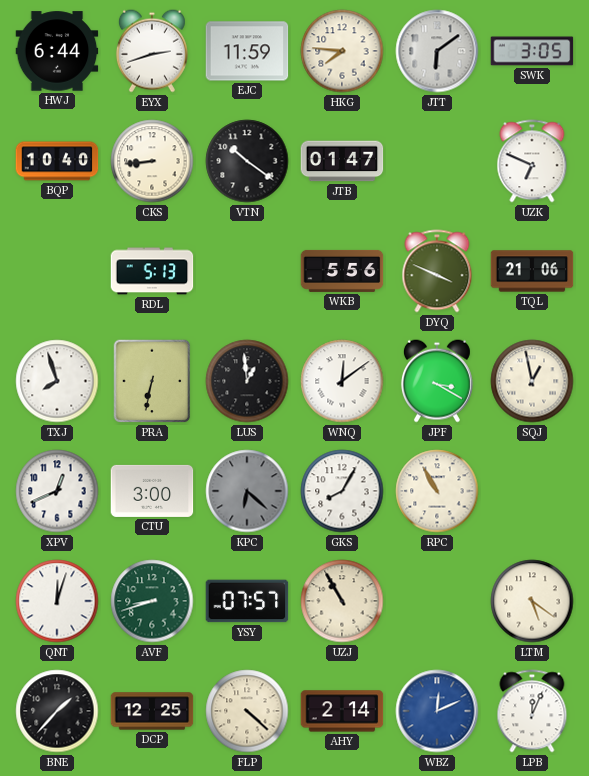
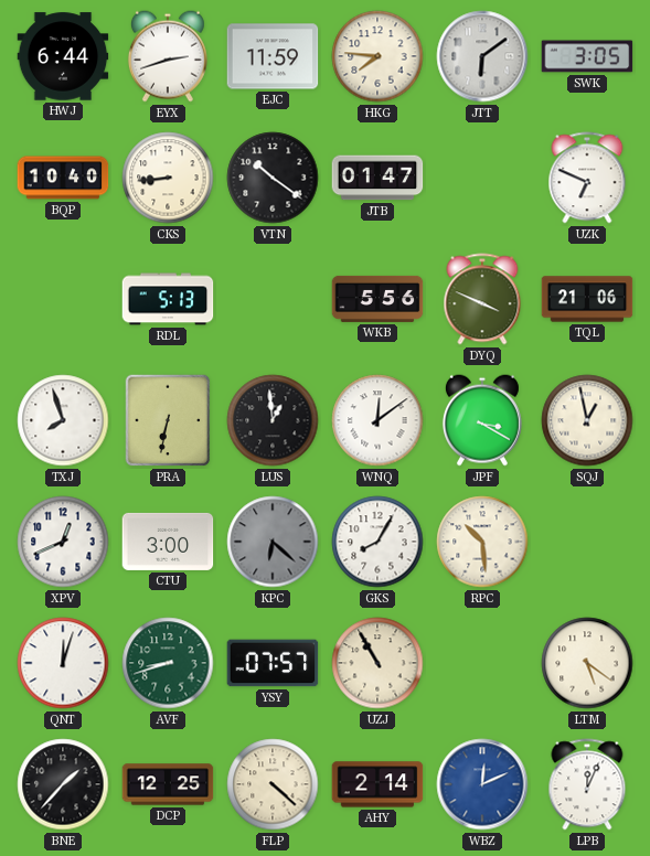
RPC: 10:55 -> 10:29
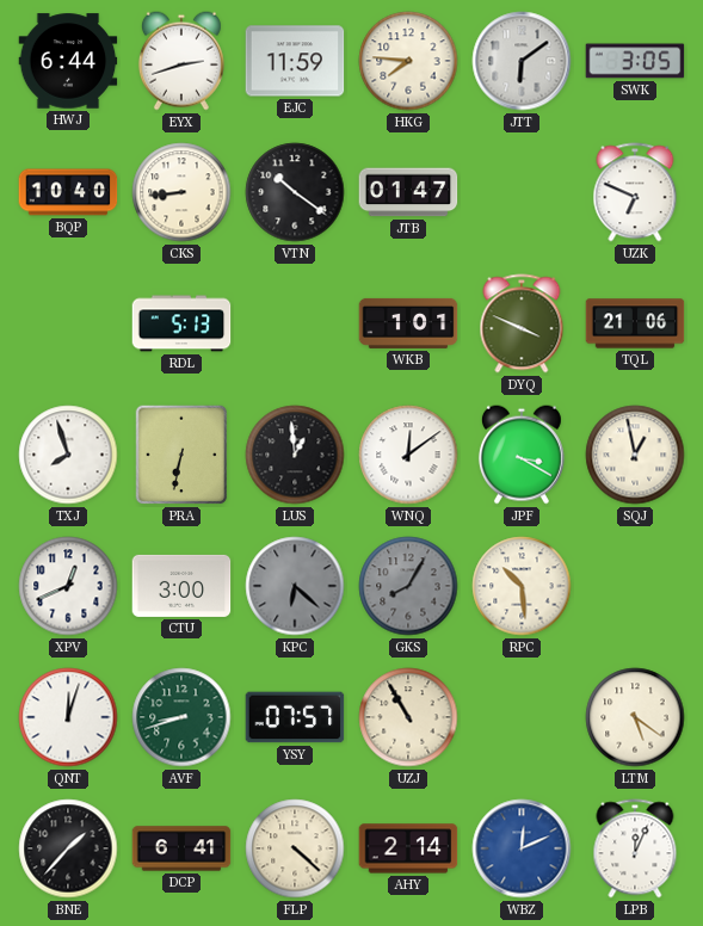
WKB: 5:56 -> 1:01
GKS dial: white -> grey
DCP: 12:25 -> 6:41
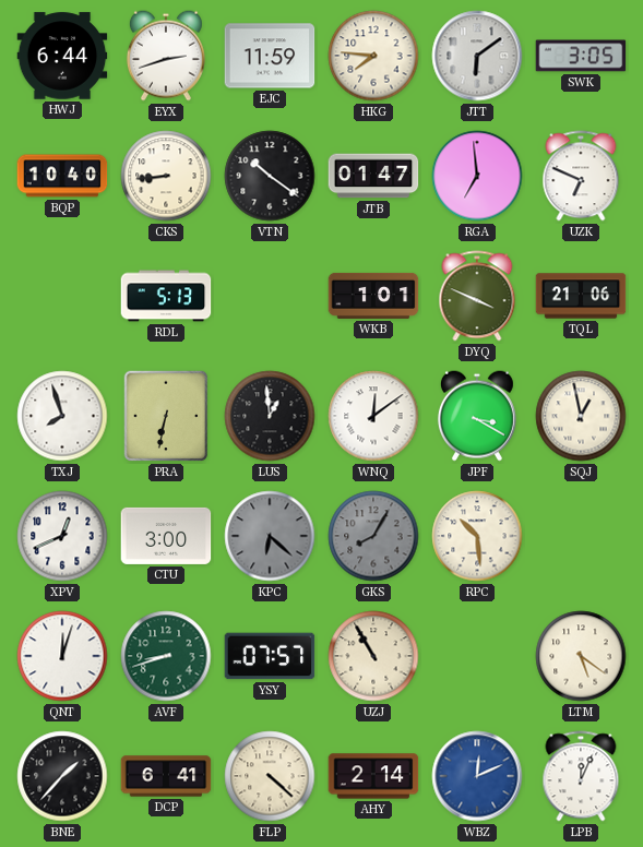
RGA: none -> 6:59
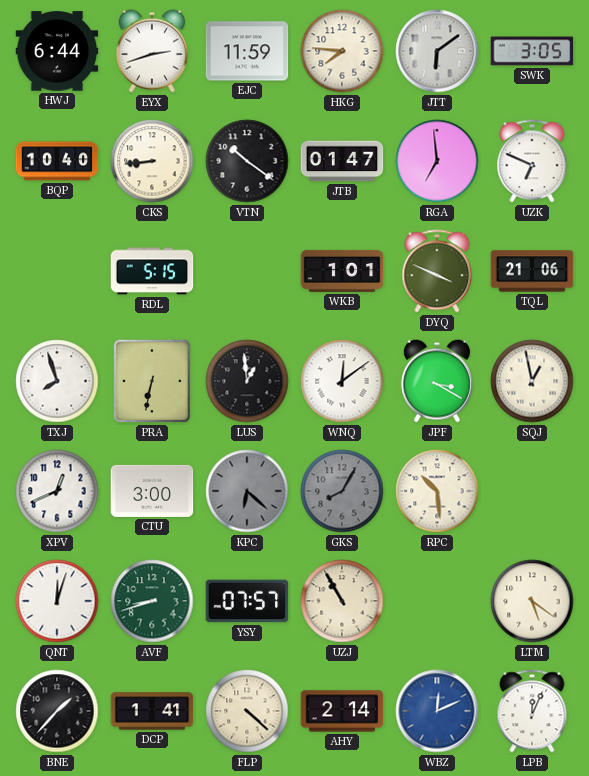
RDL: 5:13 -> 5:15
DCP: 6:41 -> 1:41
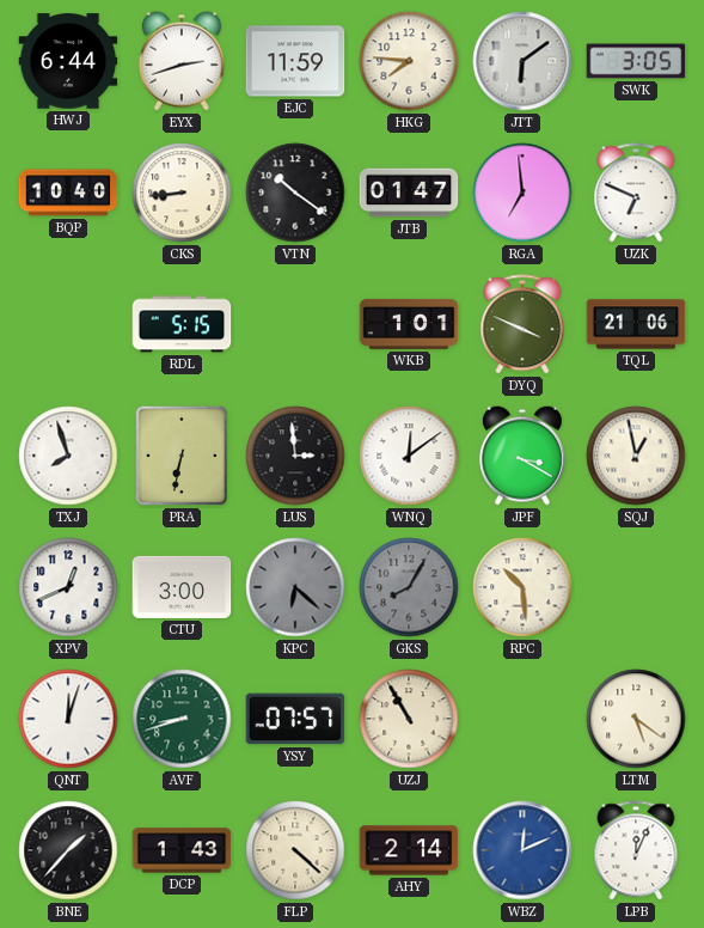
LUS: 12:59 -> 2:59
DCP: 1:41 -> 1:43
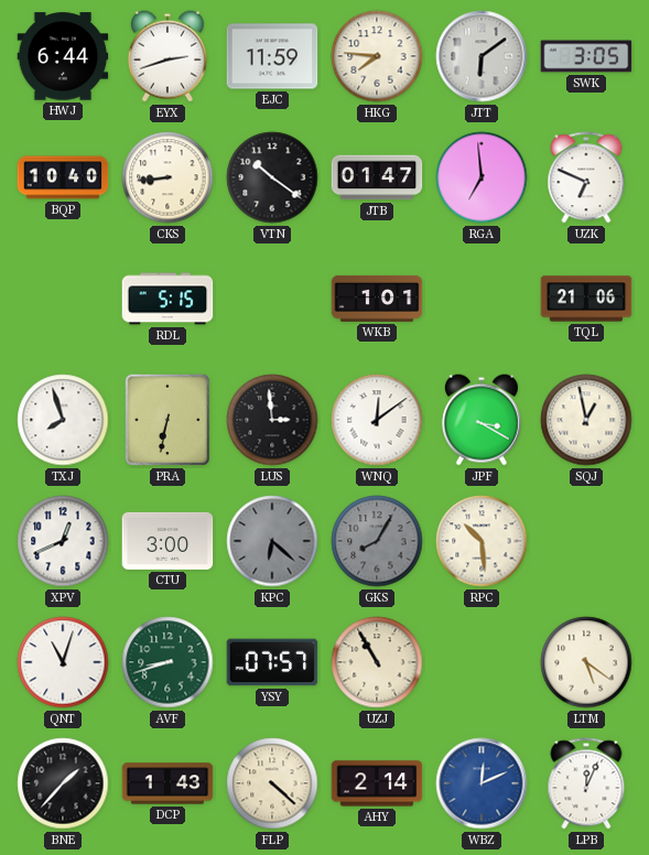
DYQ: 3:49 -> none
QNT: 12:03 -> 11:03
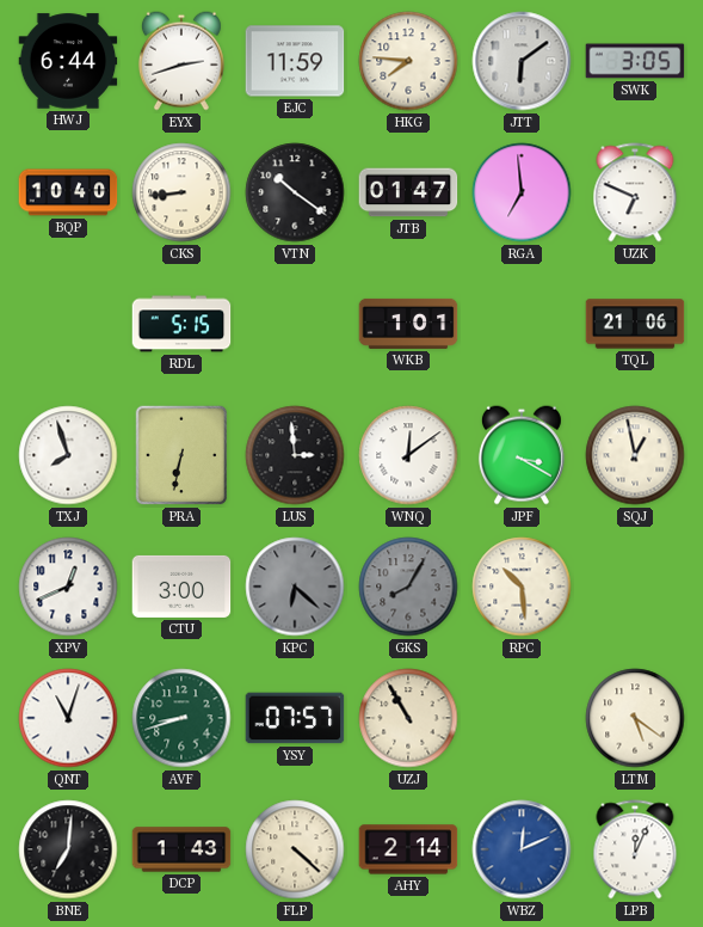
BNE: 1:37 -> 7:01
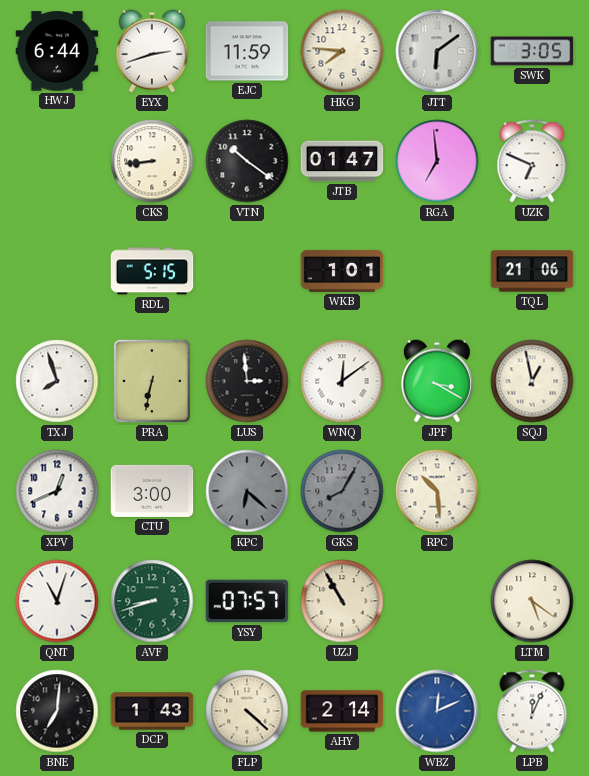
BQP: 10:40 -> none
